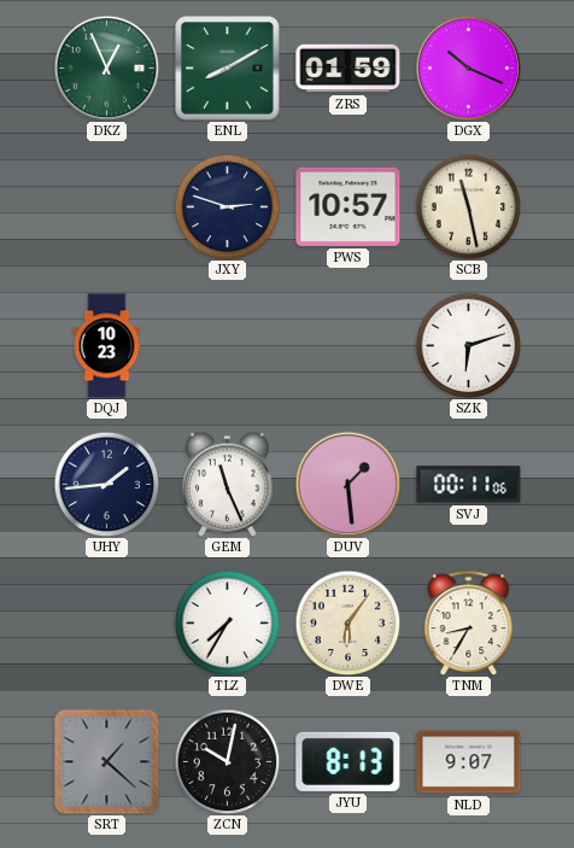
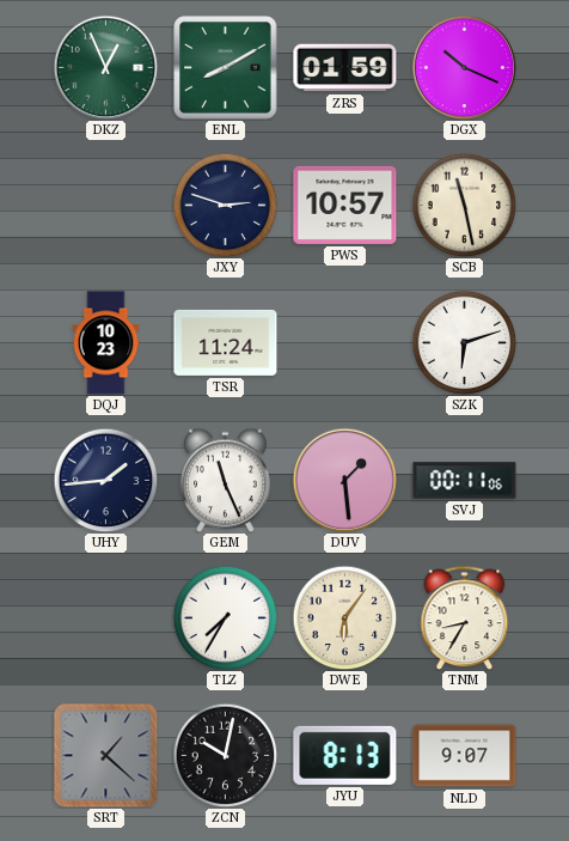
TSR: none -> 11:24
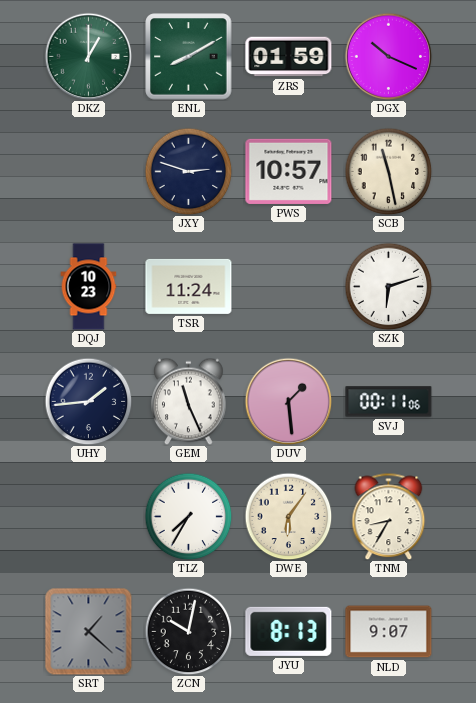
DKZ: 12:56 -> 1:00
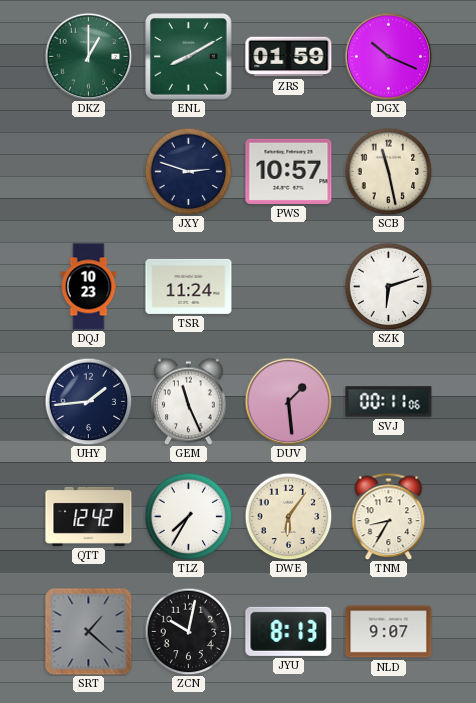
QTT: none -> 12:42
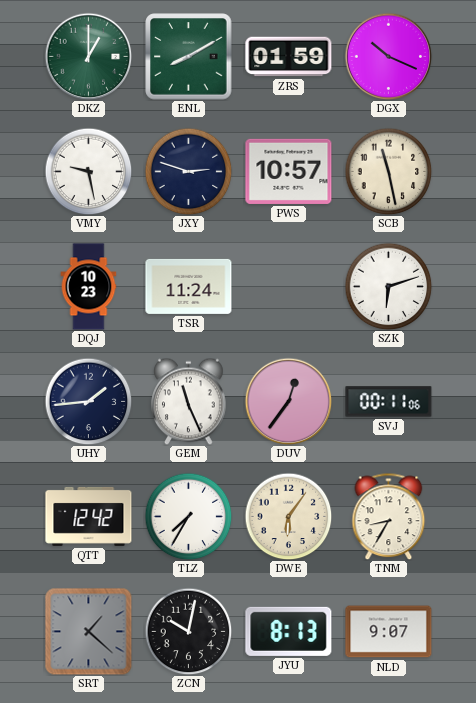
VMY: none -> 9:28
DUV: 1:29 -> 12:36
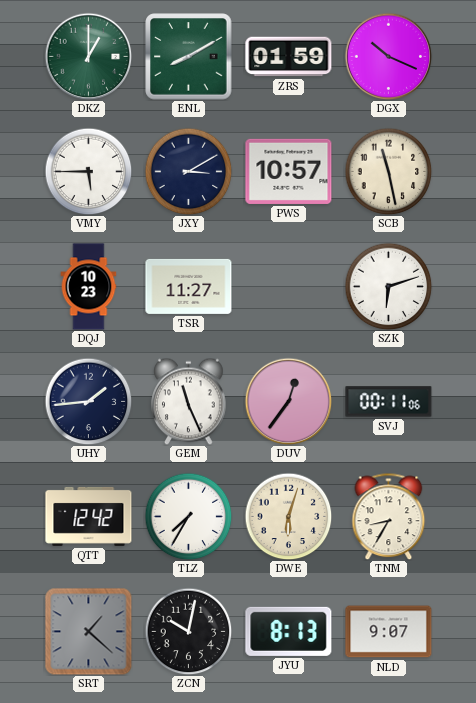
VMY: 9:28 -> 5:45
JXY: 2:48 -> 3:10
TSR: 11:24 -> 11:27
DWE: 6:06 -> 6:03
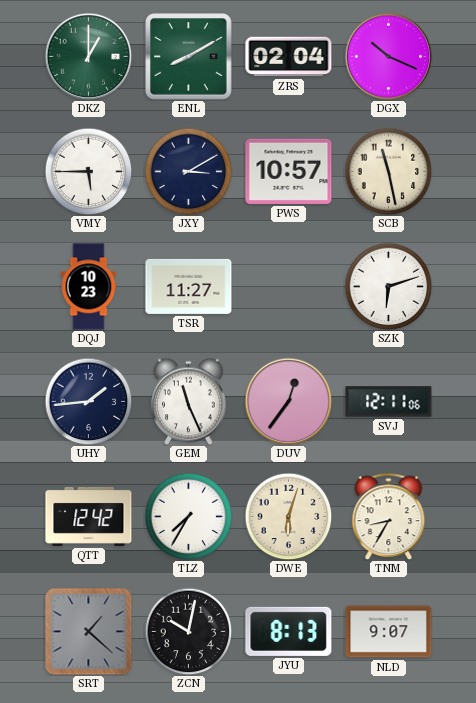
ZRS: 01:59 -> 02:04
SVJ: 00:11 -> 12:11
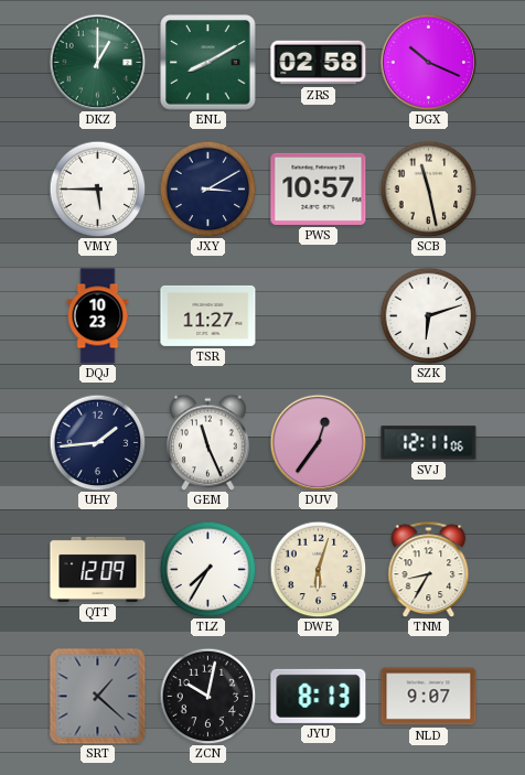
ZRS: 02:04 -> 02:58
QTT: 12:42 -> 12:09
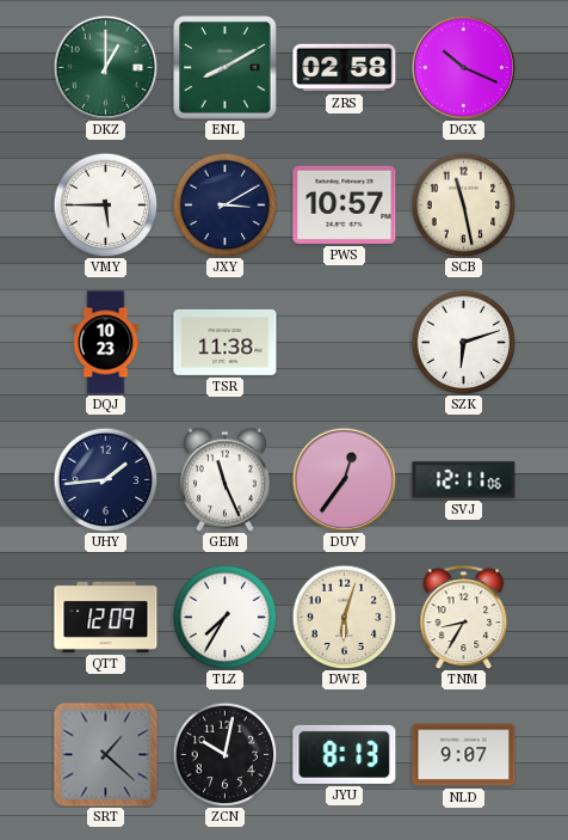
TSR: 11:27 -> 11:38
